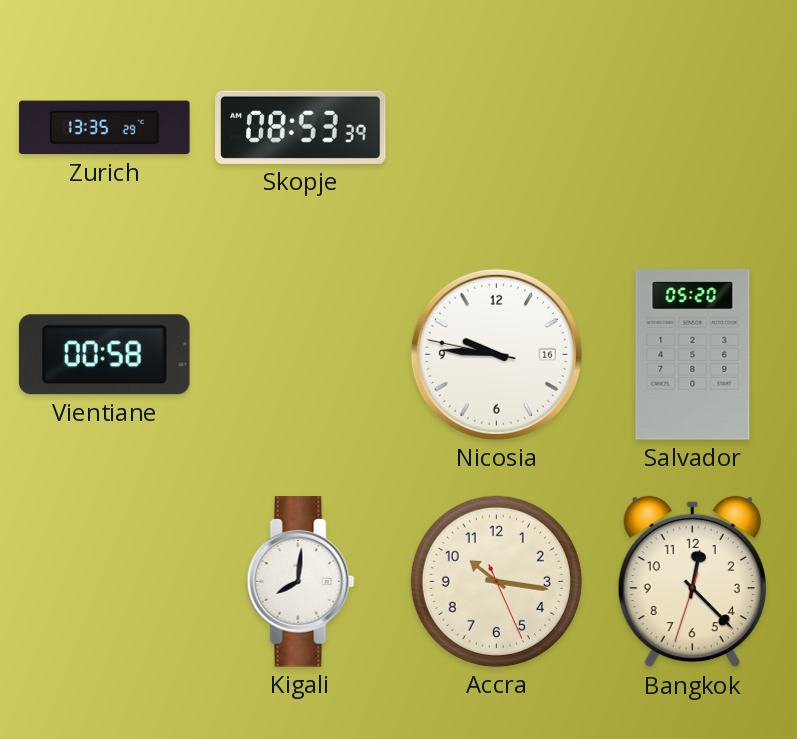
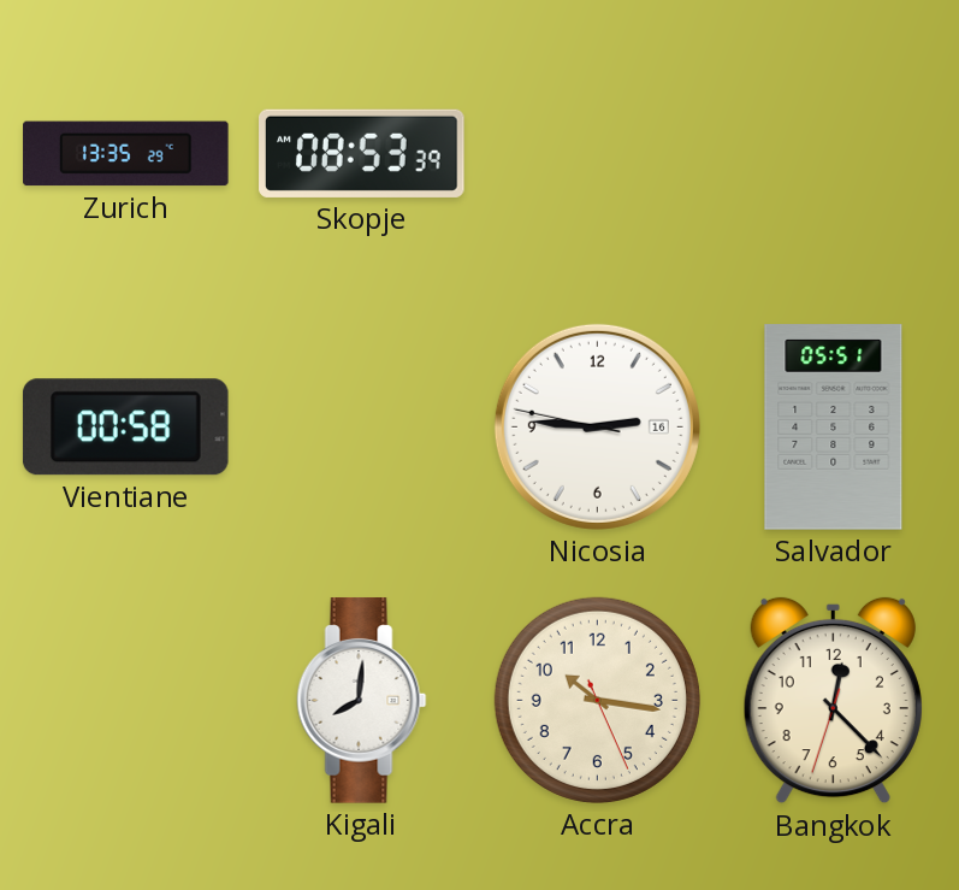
Nicosia: 9:45 -> 2:45
Salvador: 05:20 -> 05:51
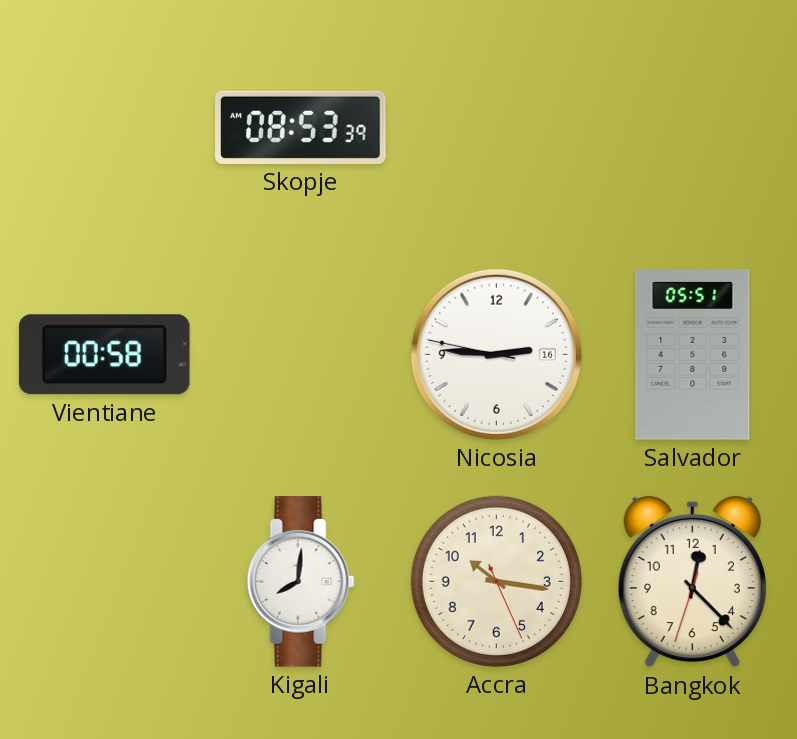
Zurich: 13:35 -> none
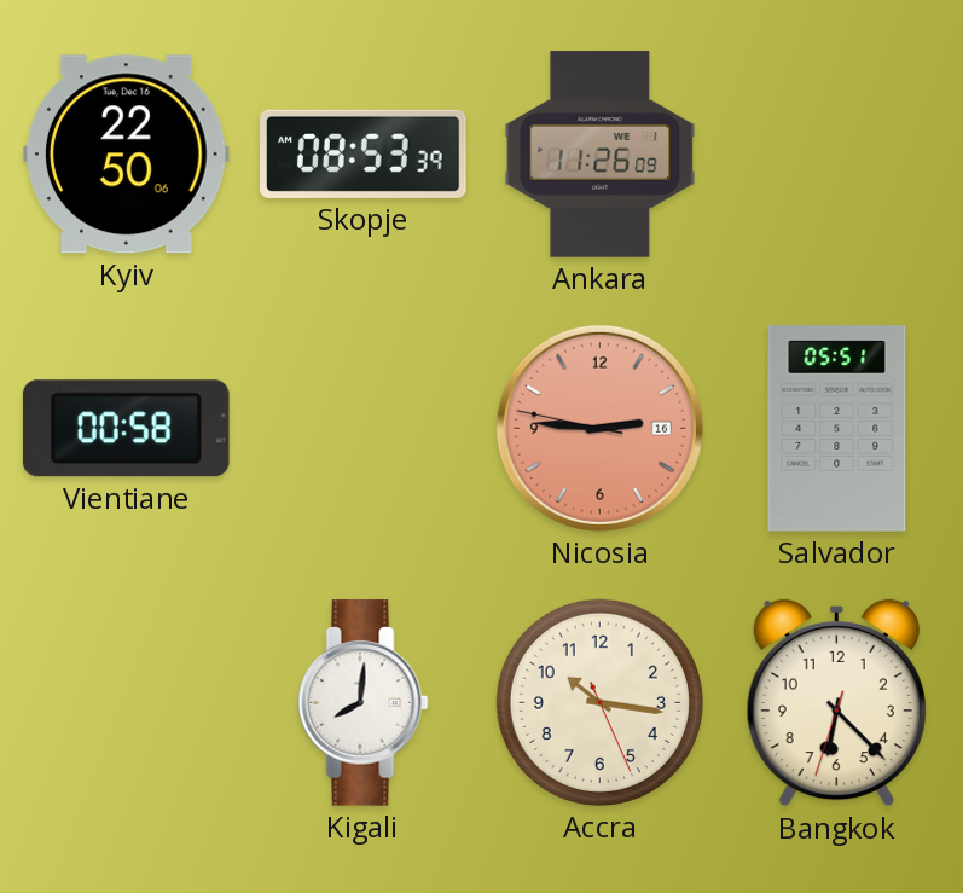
Kyiv: none -> 22:50
Ankara: none -> 11:26
Nicosia dial: white -> salmon
Bangkok: 12:22 -> 6:22
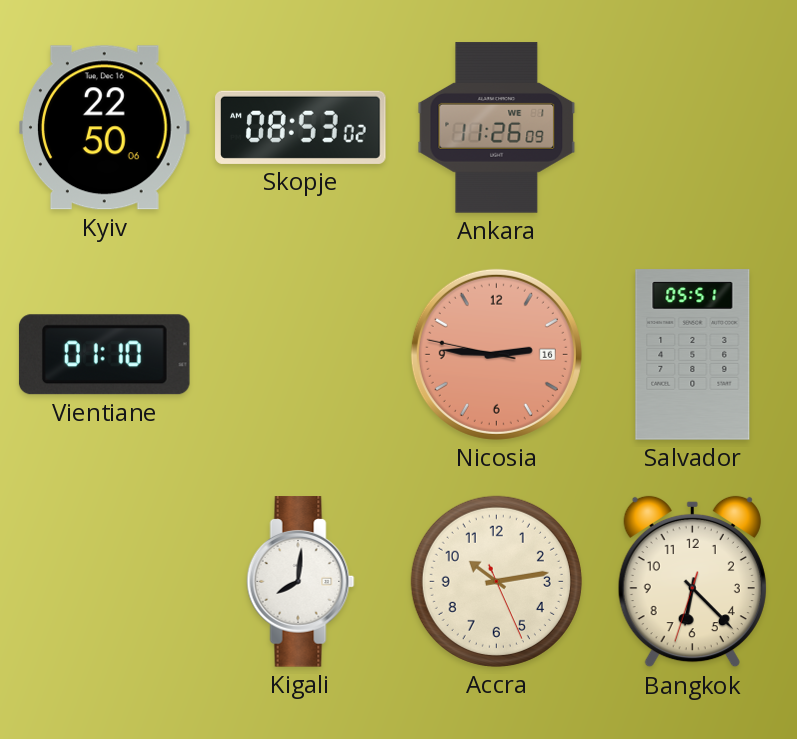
Skopje: 08:53:39 -> 08:53:02
Vientiane: 00:58 -> 01:10
Accra: 10:16 -> 10:13
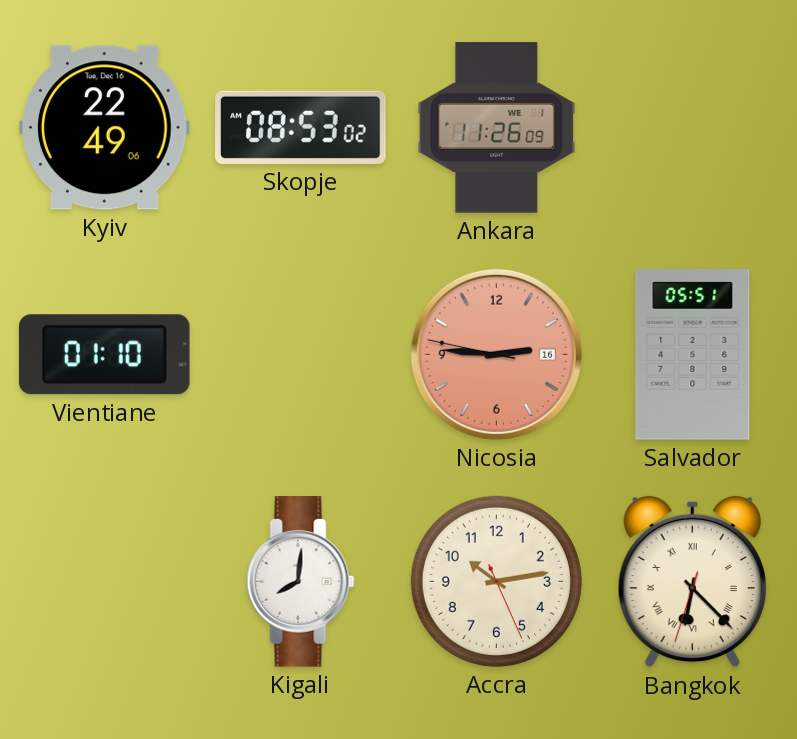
Kyiv: 22:50 -> 22:49
Bangkok numerals: Arabic -> Roman
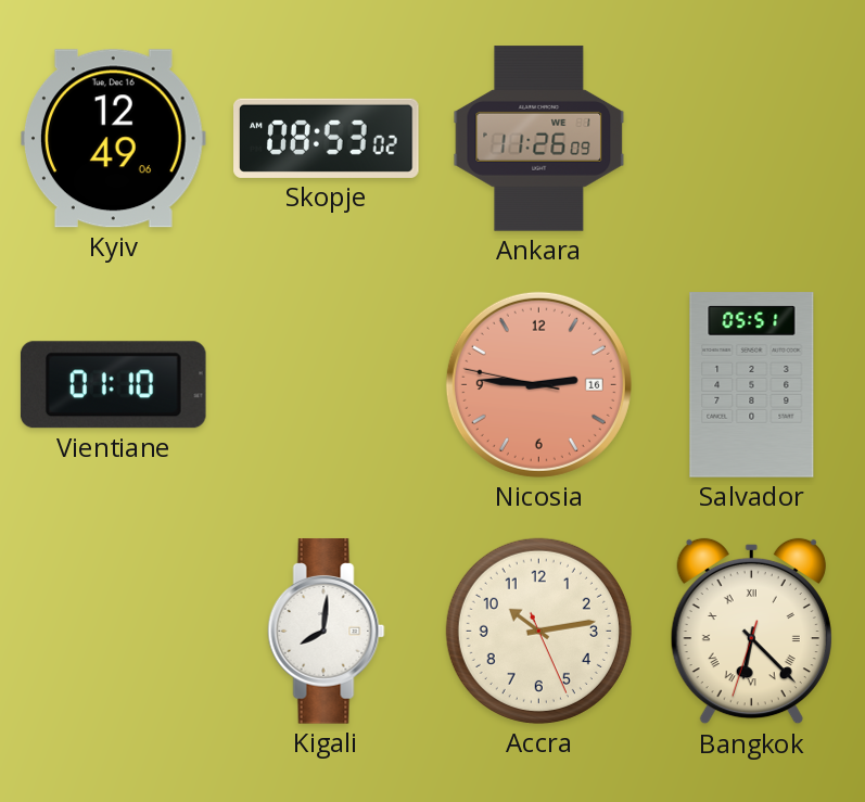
Kyiv: 22:49 -> 12:49
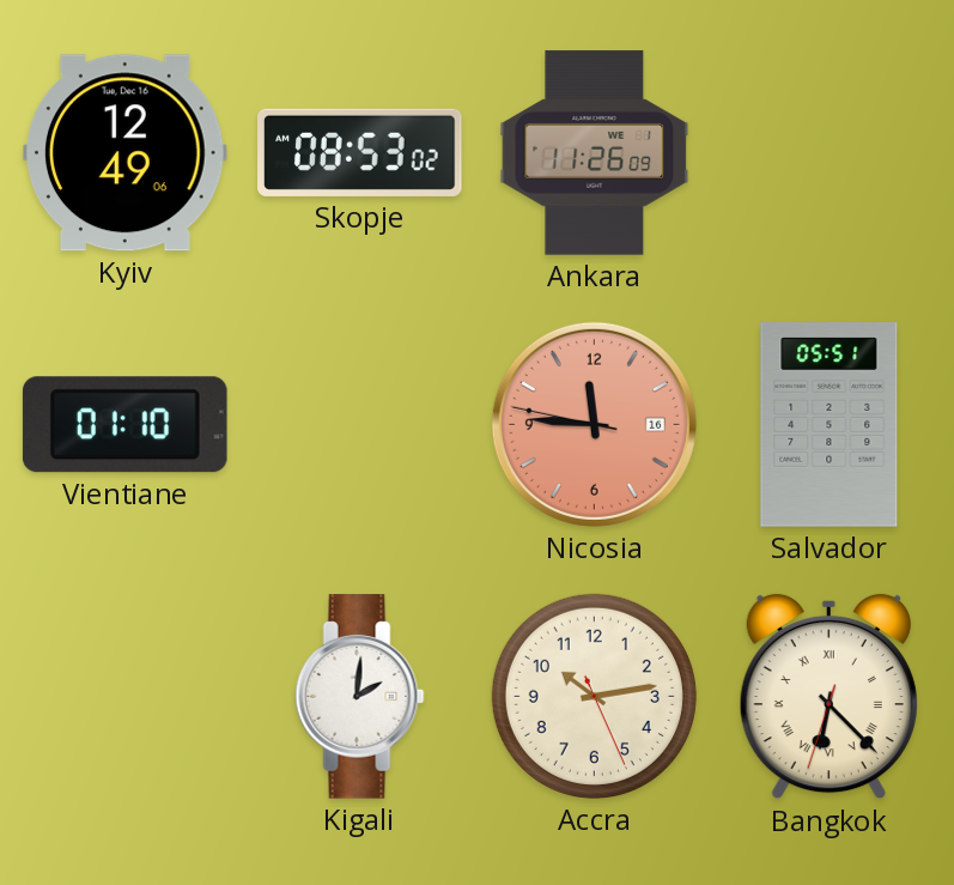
Nicosia: 2:45 -> 11:45
Kigali: 8:01 -> 2:01
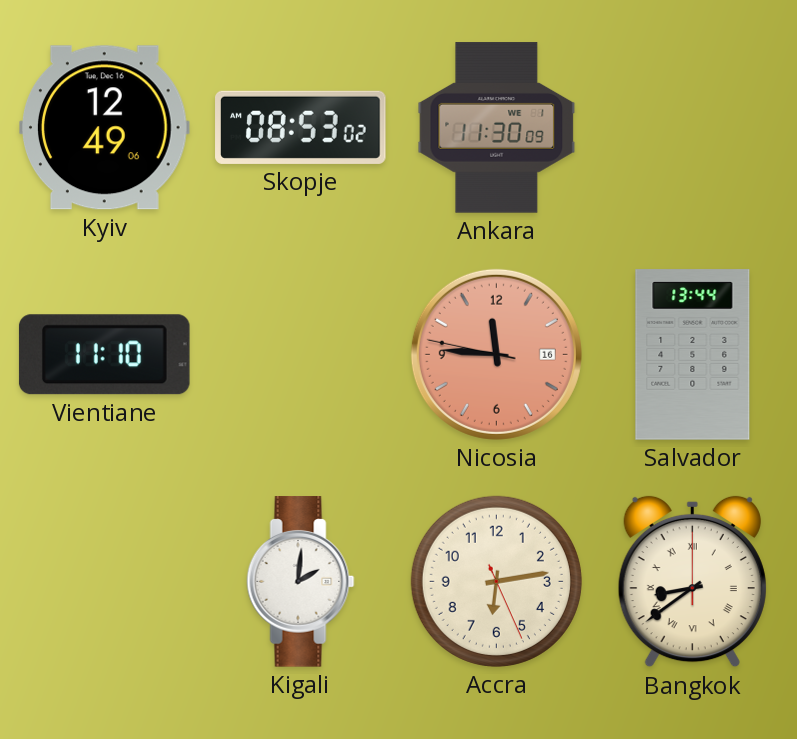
Ankara: 11:26 -> 11:30
Vientiane: 01:10 -> 11:10
Salvador: 05:51 -> 13:44
Accra: 10:13 -> 6:13
Bangkok: 6:22 -> 8:39
